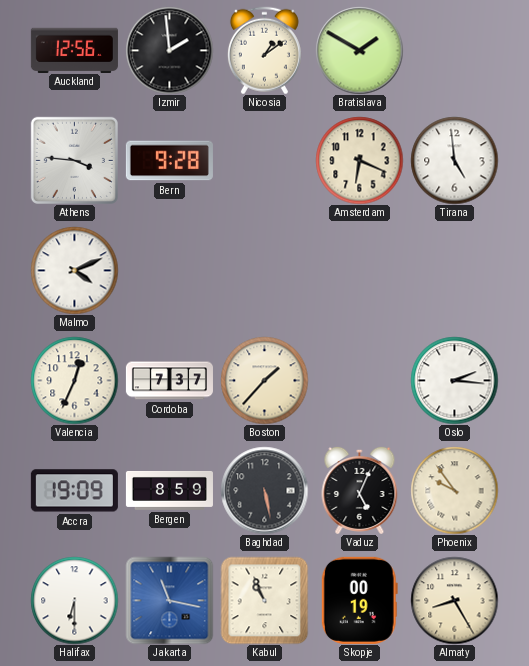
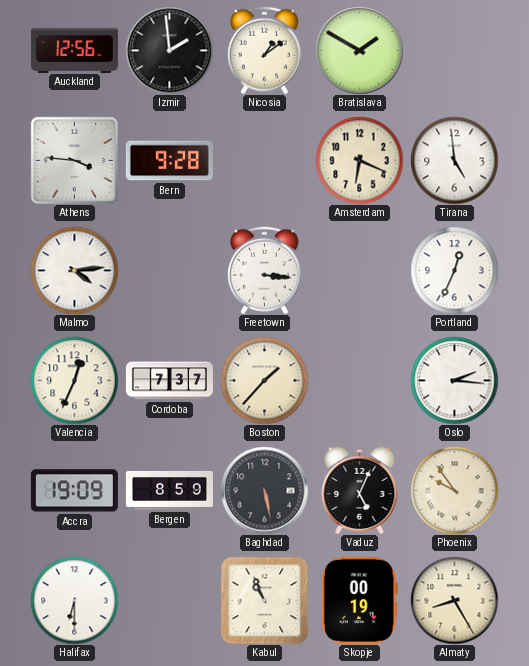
Malmo: 4:11 -> 4:14
Freetown: none -> 3:16
Portland: none -> 12:34
Jakarta: 11:17 -> none
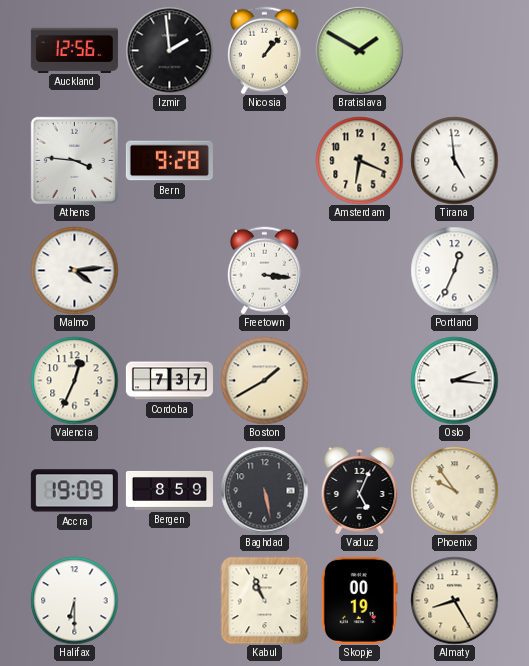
Nicosia: 1:09 -> 1:07
Boston: 1:37 -> 1:40
